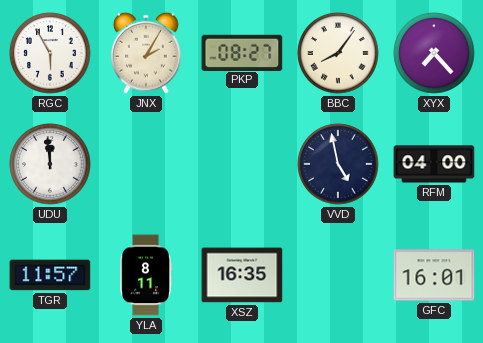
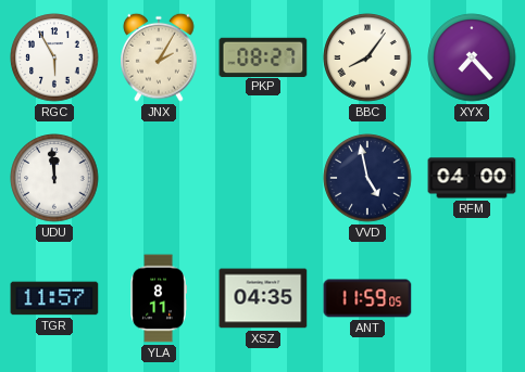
XSZ: 16:35 -> 04:35
ANT: none -> 11:59
GFC: 16:01 -> none
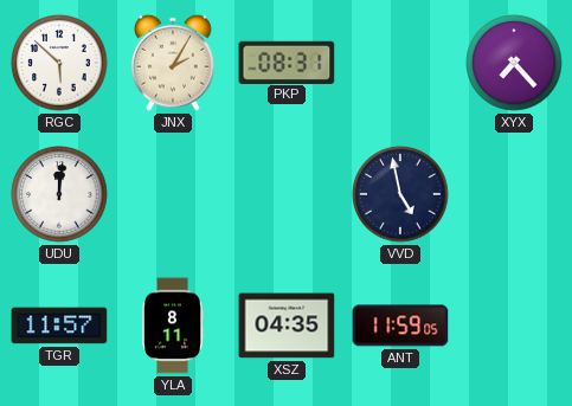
RGC: 5:55 -> 5:52
PKP: 08:27 -> 08:31
BBC: 8:06 -> none
UDU: 11:59 -> 12:01
RFM: 04:00 -> none
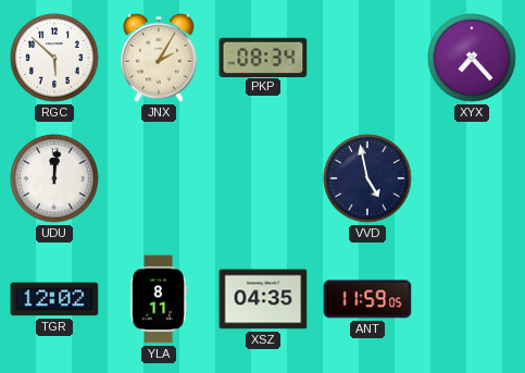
PKP: 08:31 -> 08:34
TGR: 11:57 -> 12:02
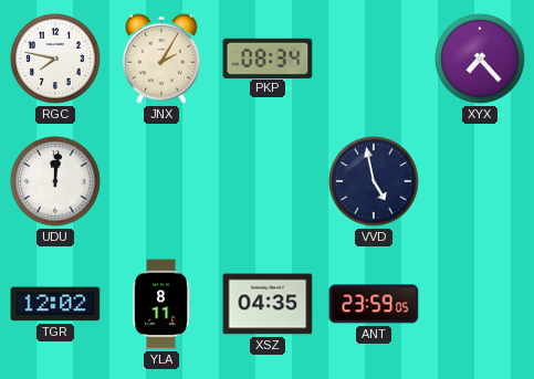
RGC: 5:52 -> 7:47
ANT: 11:59 -> 23:59
